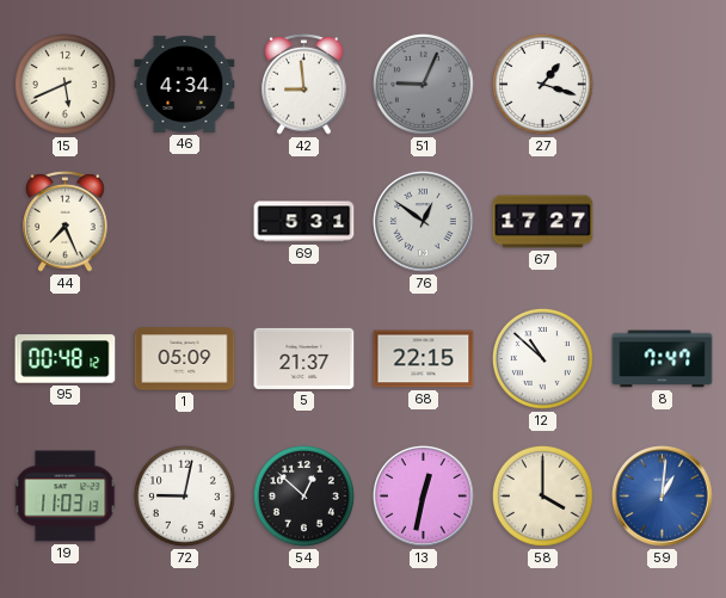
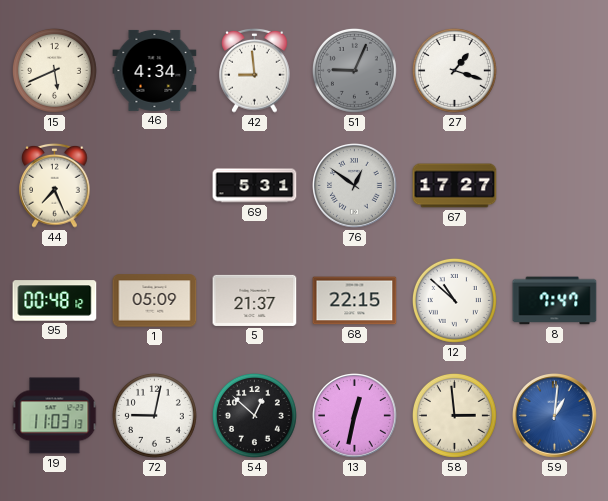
58: 4:00 -> 2:59
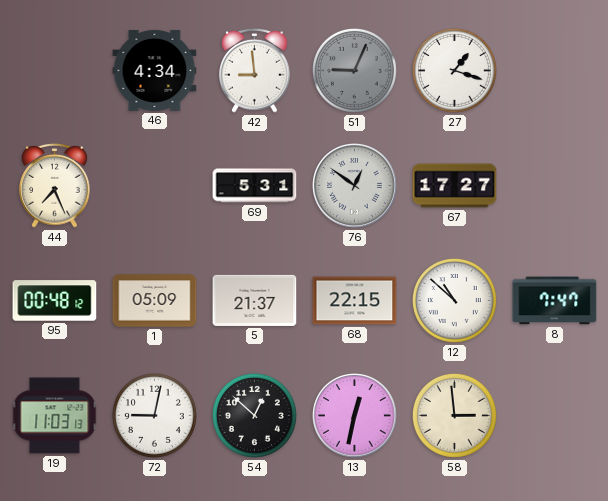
15: 5:41 -> none
59: 1:01 -> none
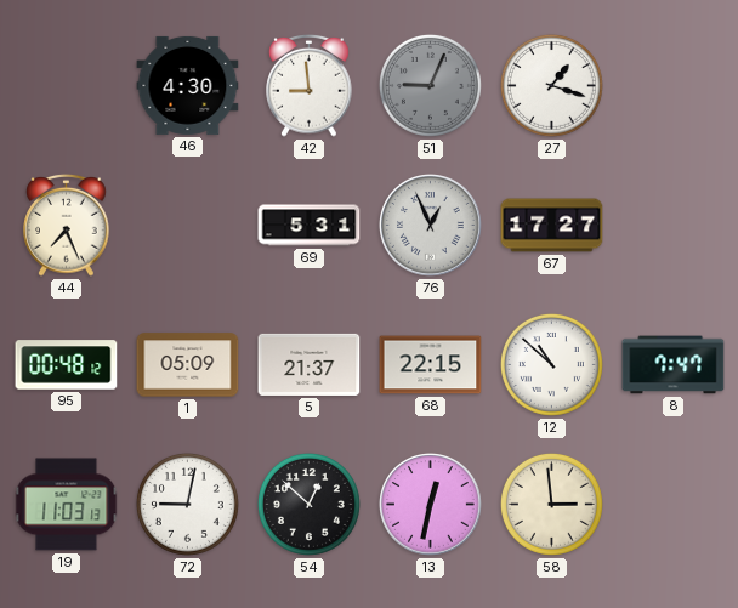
46: 4:34 -> 4:30
76: 12:51 -> 12:56
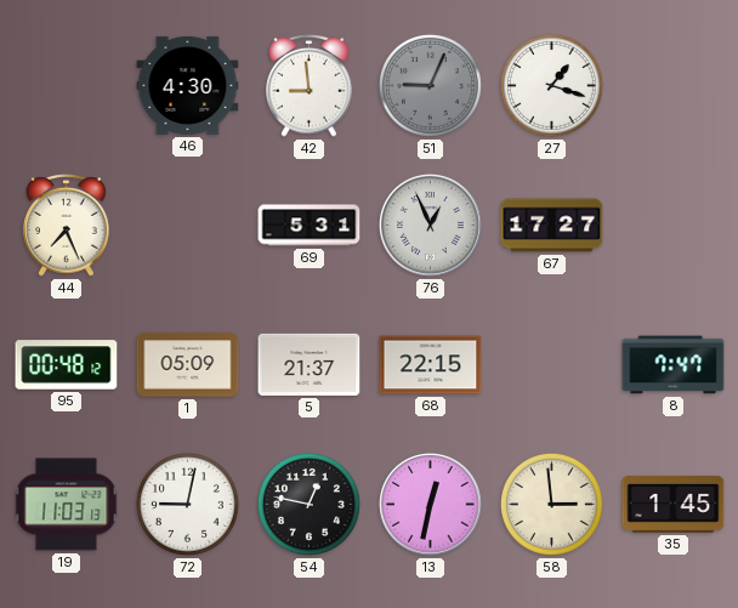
12: 10:52 -> none
54: 12:52 -> 12:47
35: none -> 1:45
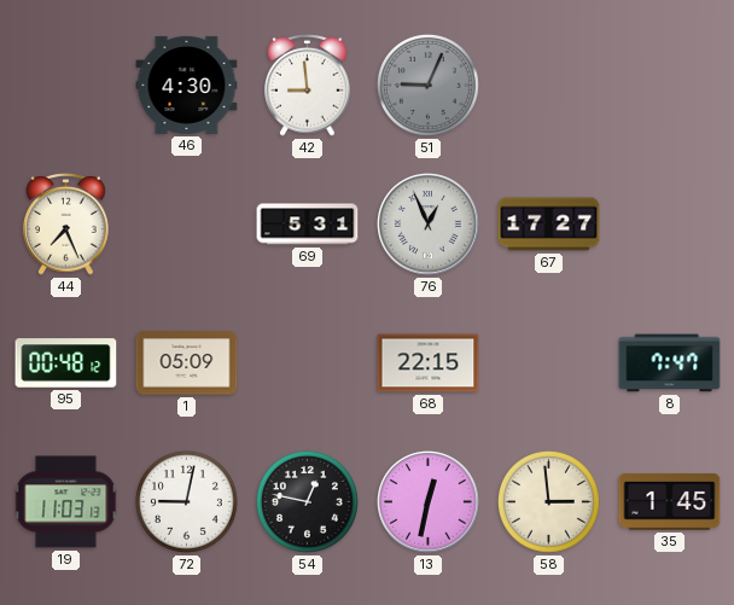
27: 1:18 -> none
5: 21:37 -> none
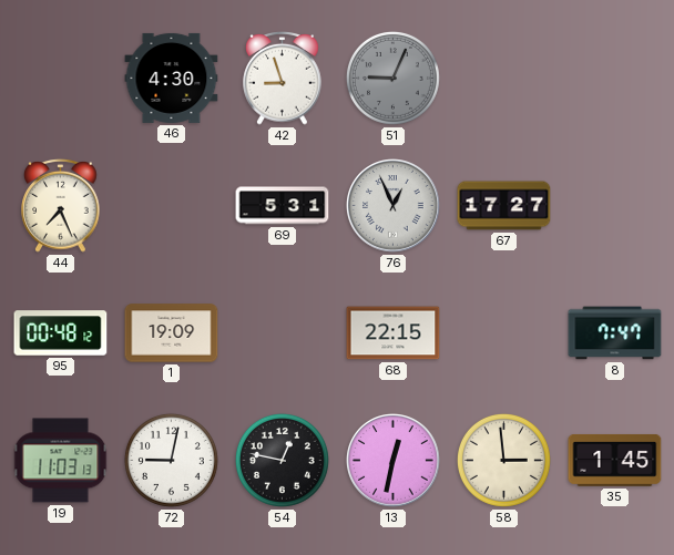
42: 8:59 -> 8:57
1: 05:09 -> 19:09
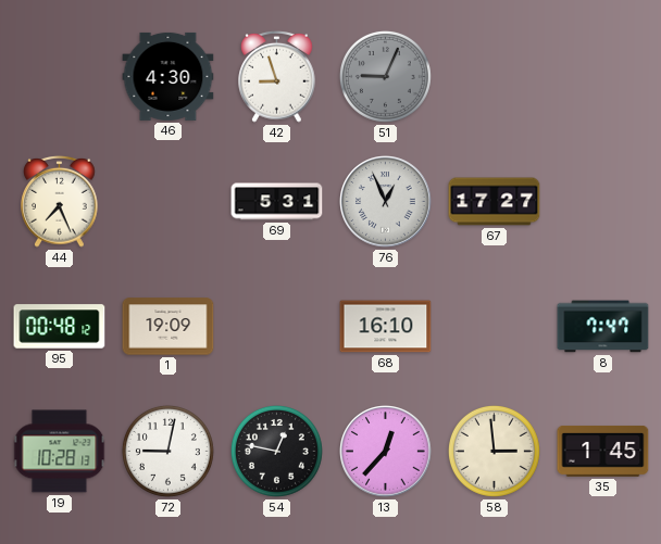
68: 22:15 -> 16:10
19: 11:03 -> 10:28
13: 12:32 -> 12:37
